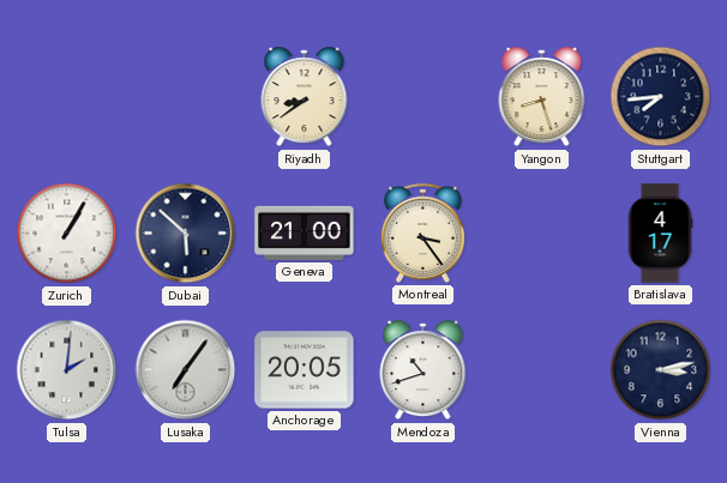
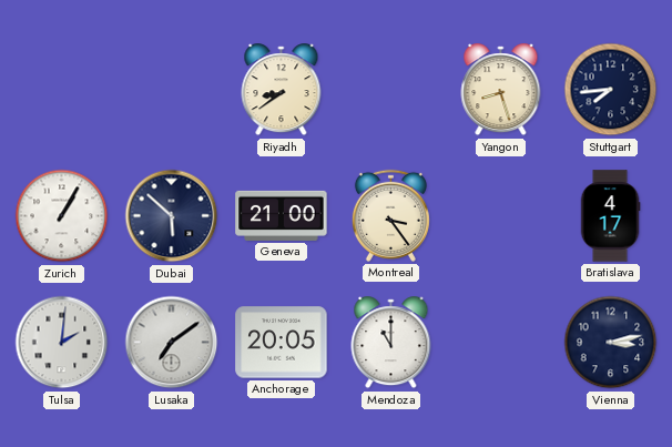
Lusaka: 7:06 -> 7:09
Mendoza: 10:42 -> 11:00
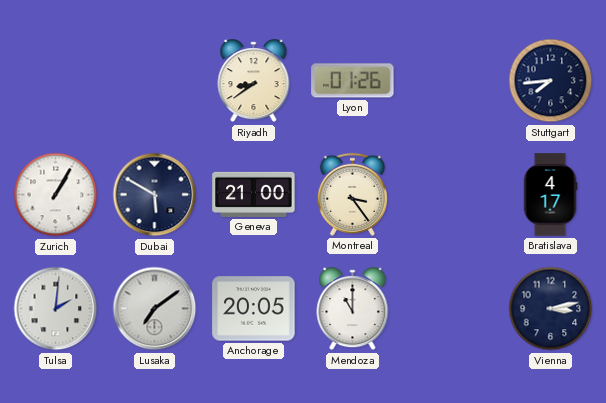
Lyon: none -> 01:26
Yangon: 8:27 -> none
Dubai: 5:52 -> 5:50
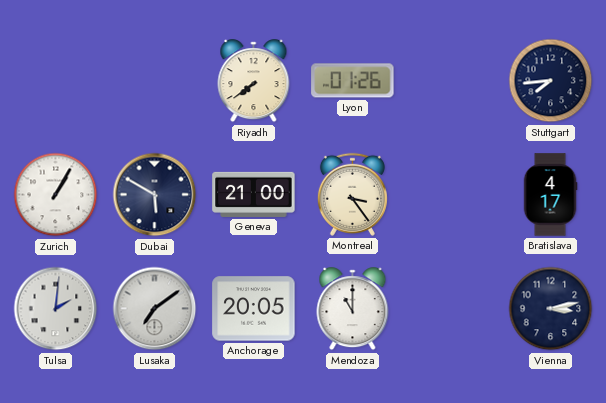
Riyadh: 8:39 -> 7:39
